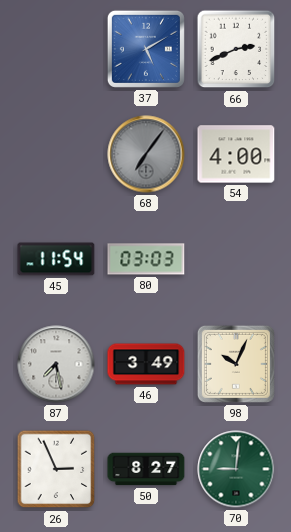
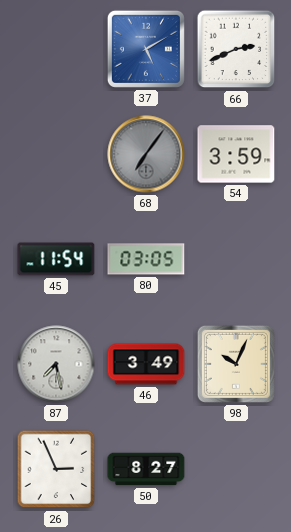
54: 4:00 -> 3:59
80: 03:03 -> 03:05
70: 9:01 -> none
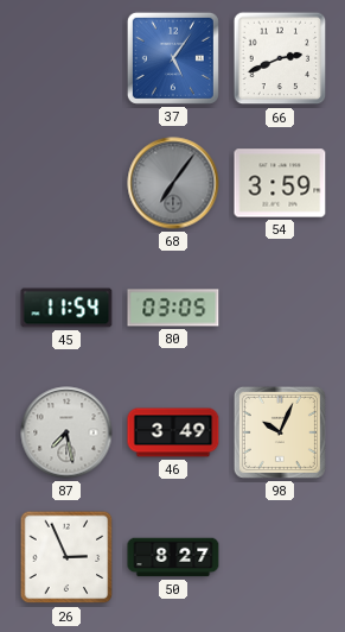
37: 5:10 -> 5:06
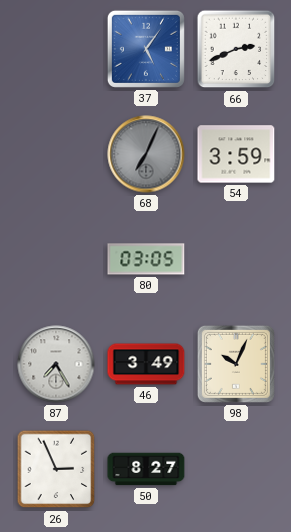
68: 7:06 -> 7:04
45: 11:54 -> none
87: 7:28 -> 7:25
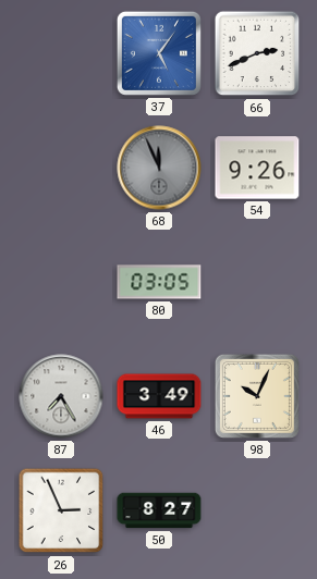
68: 7:04 -> 11:56
54: 3:59 -> 9:26
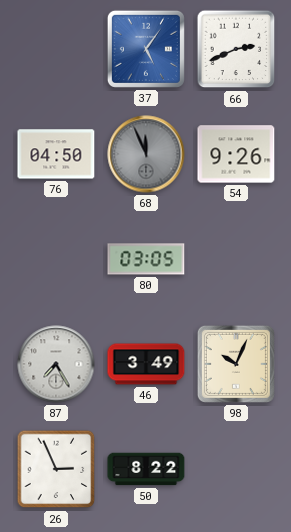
76: none -> 04:50
50: 8:27 -> 8:22
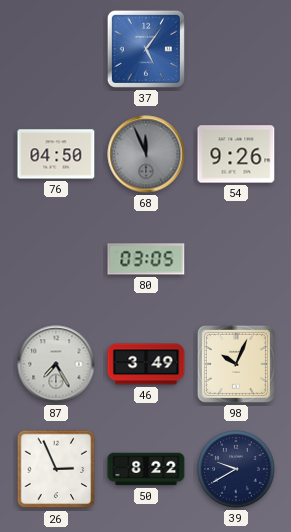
66: 2:41 -> none
39: none -> 9:40
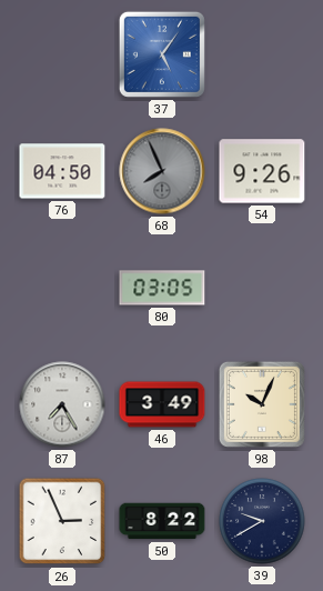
68: 11:56 -> 7:56
